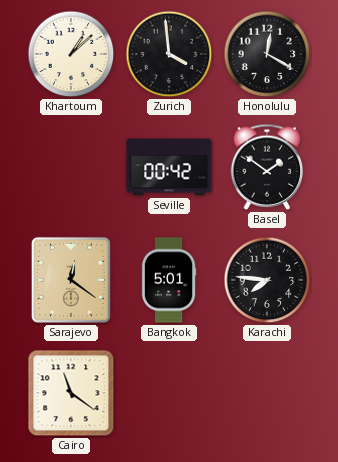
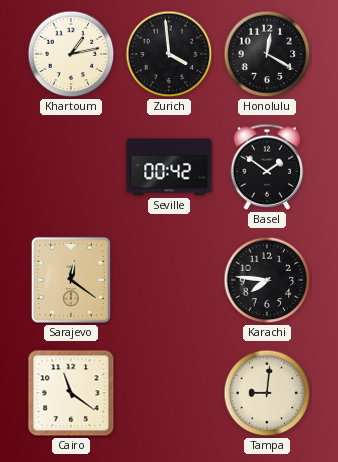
Khartoum: 1:08 -> 1:13
Bangkok: 5:01 -> none
Tampa: none -> 9:01
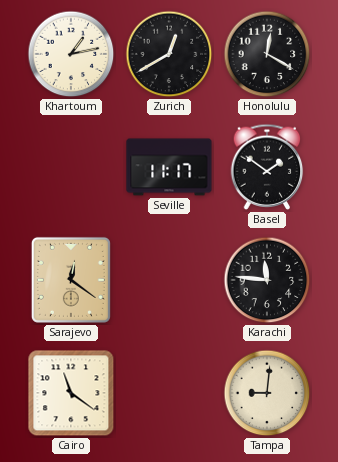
Zurich: 3:59 -> 12:40
Seville: 00:42 -> 11:17
Karachi: 7:46 -> 11:46
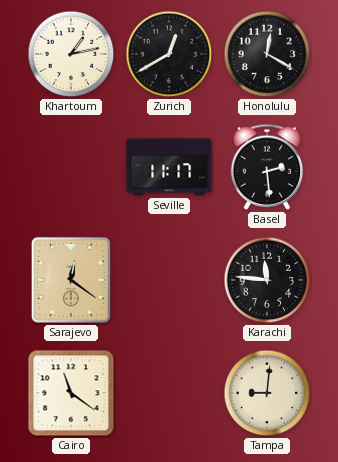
Basel: 1:51 -> 2:29
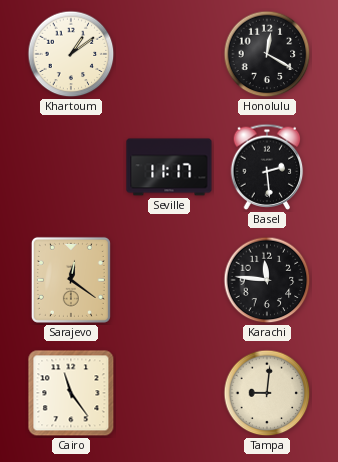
Khartoum: 1:13 -> 1:09
Zurich: 12:40 -> none
Cairo: 11:21 -> 11:24
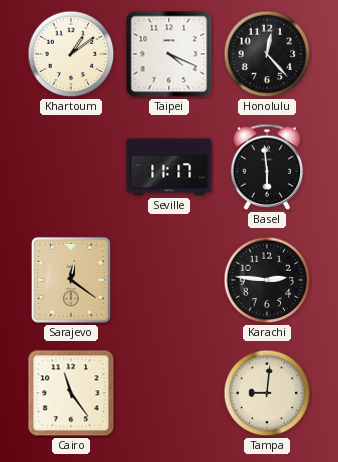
Taipei: none -> 4:19
Honolulu: 12:20 -> 12:23
Basel: 2:29 -> 5:59
Karachi: 11:46 -> 2:46
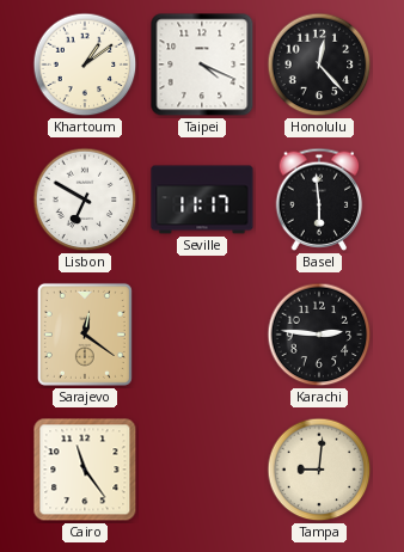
Lisbon: none -> 6:50
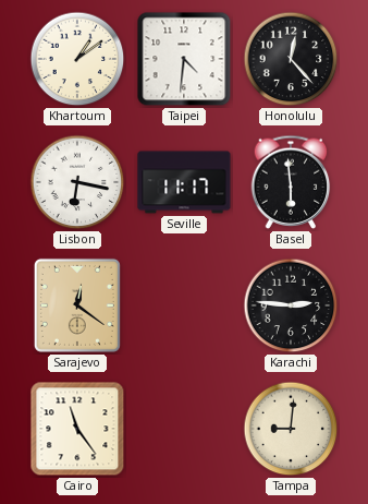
Taipei: 4:19 -> 4:31
Lisbon: 6:50 -> 6:17
